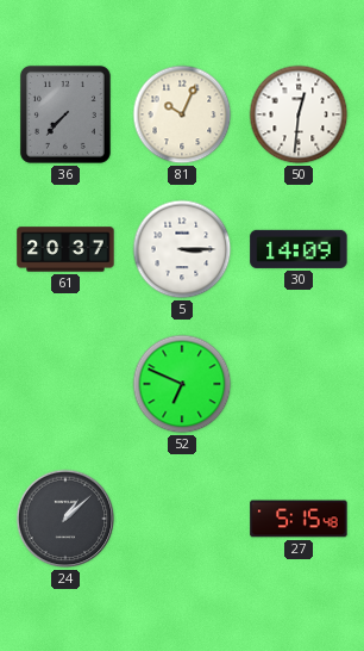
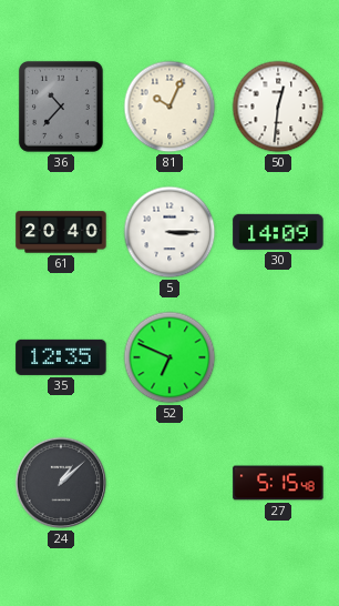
36: 7:37 -> 10:37
61: 20:37 -> 20:40
35: none -> 12:35
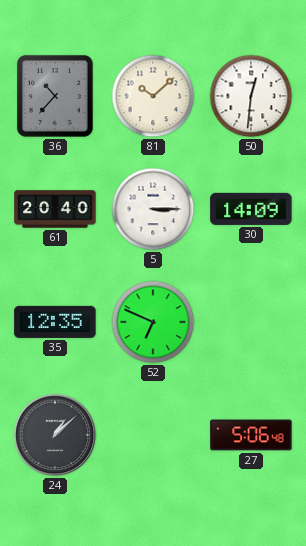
81: 10:04 -> 10:08
27: 5:15 -> 5:06
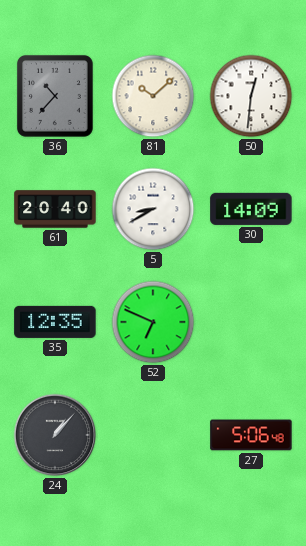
5: 3:15 -> 8:40
24: 1:08 -> 1:07
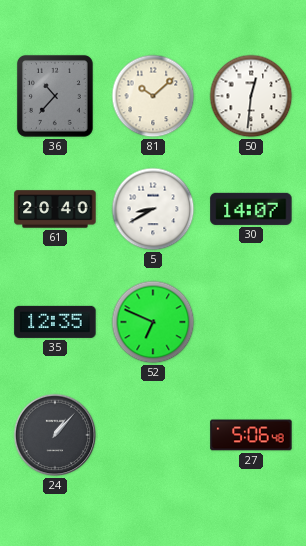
30: 14:09 -> 14:07
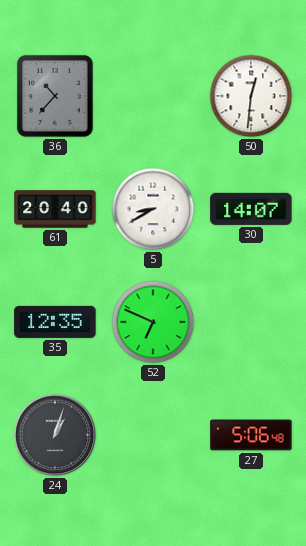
81: 10:08 -> none
24: 1:07 -> 1:03
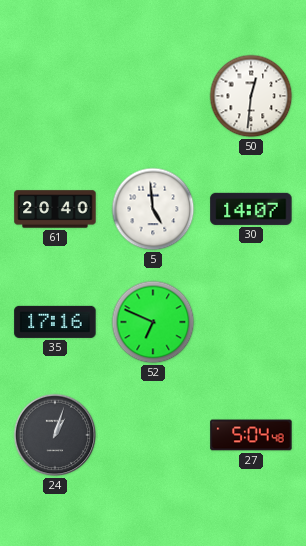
36: 10:37 -> none
5: 8:40 -> 4:59
35: 12:35 -> 17:16
27: 5:06 -> 5:04
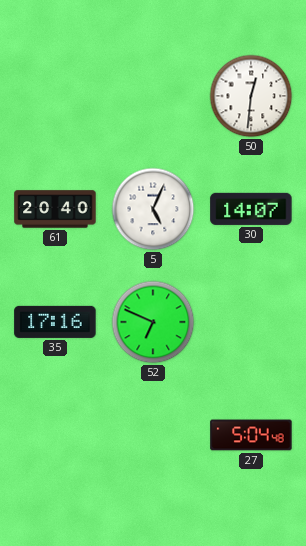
5: 4:59 -> 5:04
24: 1:03 -> none
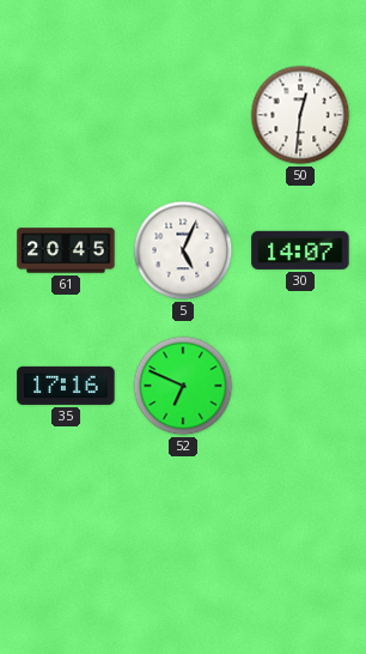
61: 20:40 -> 20:45
27: 5:04 -> none
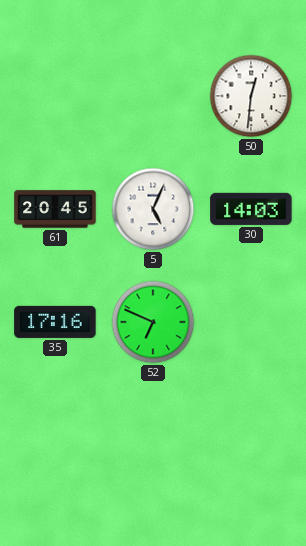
30: 14:07 -> 14:03
